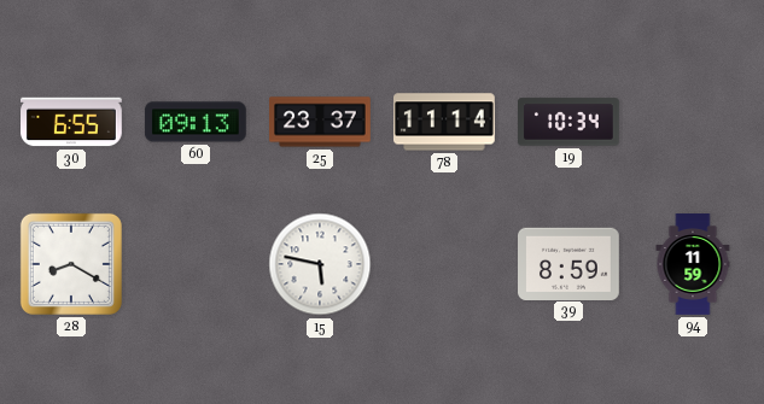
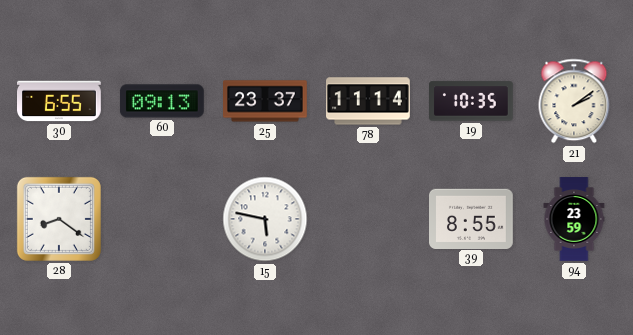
19: 10:34 -> 10:35
21: none -> 2:09
28: 8:20 -> 8:21
39: 8:59 -> 8:55
94: 11:59 -> 23:59
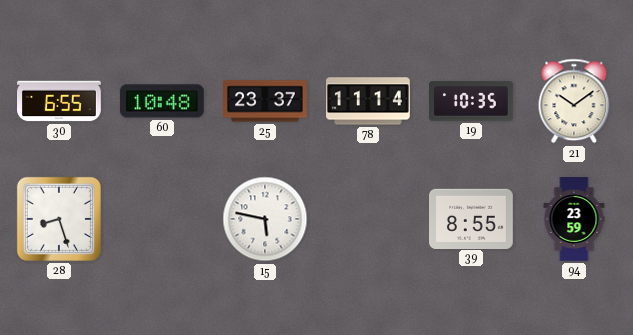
60: 09:13 -> 10:48
21: 2:09 -> 10:09
28: 8:21 -> 8:27
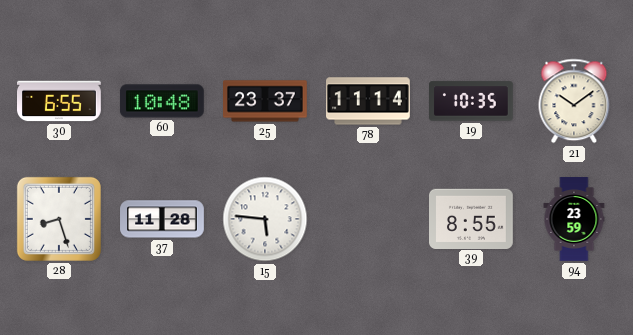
37: none -> 11:28
15: 5:47 -> 5:46
